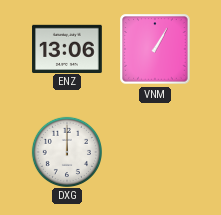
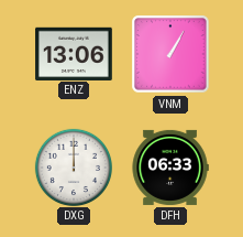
DFH: none -> 06:33
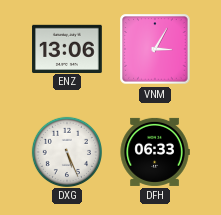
VNM: 1:05 -> 3:05
DXG: 12:00 -> 5:26
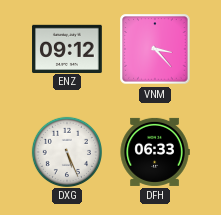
ENZ: 13:06 -> 09:12
VNM: 3:05 -> 3:23
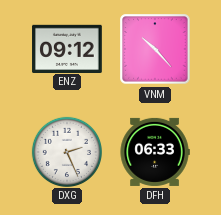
VNM: 3:23 -> 10:23
DXG: 5:26 -> 2:26
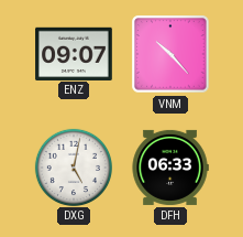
ENZ: 09:12 -> 09:07
DXG: 2:26 -> 5:02
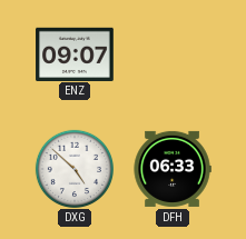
VNM: 10:23 -> none
DXG: 5:02 -> 4:52
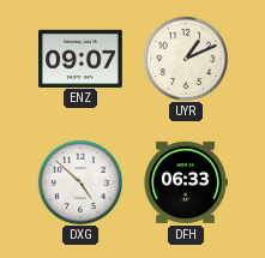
UYR: none -> 1:11
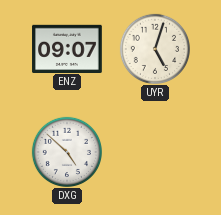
UYR: 1:11 -> 5:03
DFH: 06:33 -> none
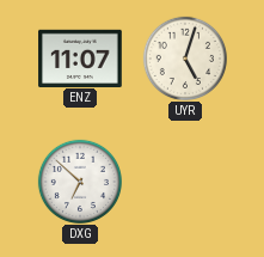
ENZ: 09:07 -> 11:07
DXG: 4:52 -> 6:52
